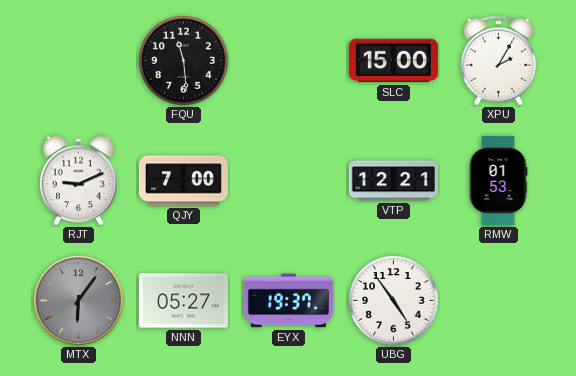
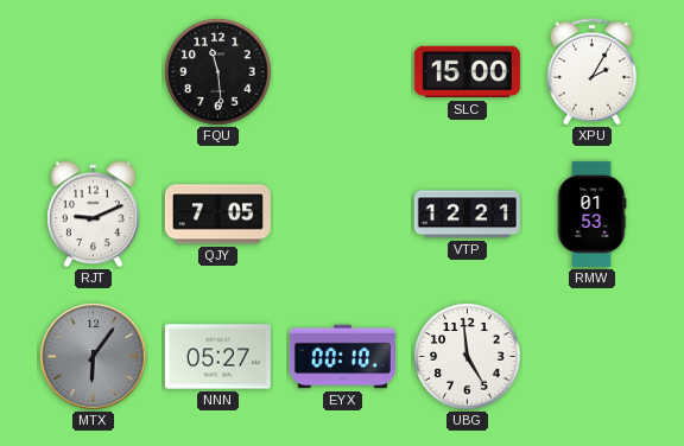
QJY: 7:00 -> 7:05
EYX: 19:37 -> 00:10
UBG: 4:54 -> 4:59
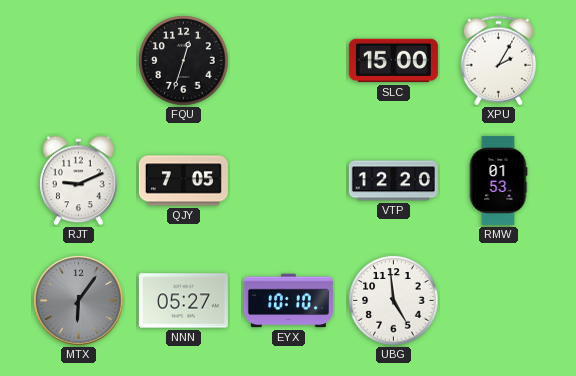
FQU: 11:29 -> 12:33
VTP: 12:21 -> 12:20
EYX: 00:10 -> 10:10
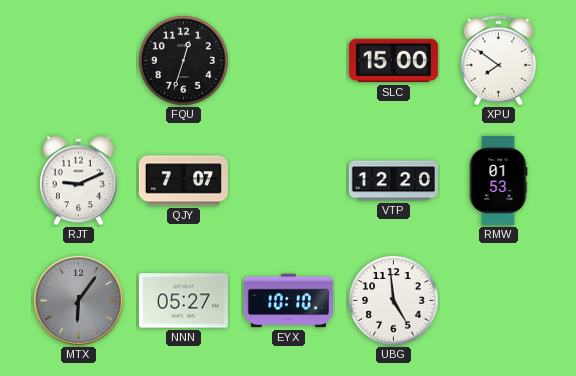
XPU: 2:05 -> 7:51
QJY: 7:05 -> 7:07
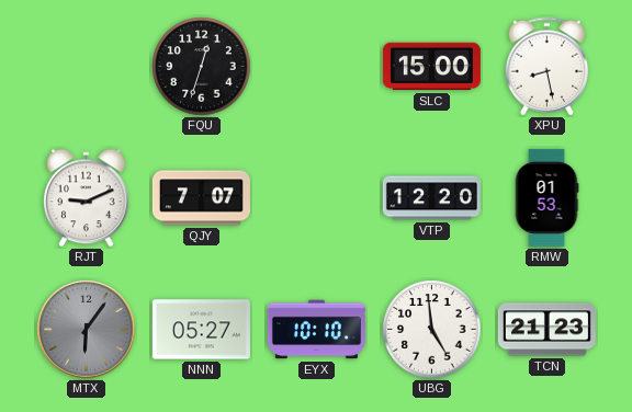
XPU: 7:51 -> 8:28
TCN: none -> 21:23
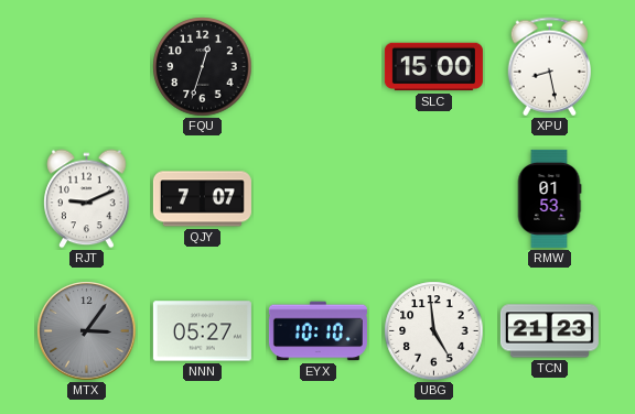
VTP: 12:20 -> none
MTX: 6:06 -> 3:06
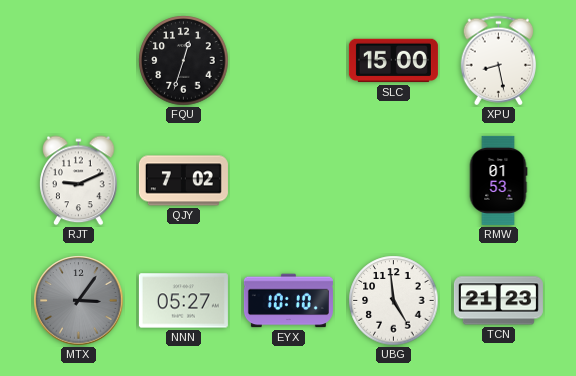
QJY: 7:07 -> 7:02
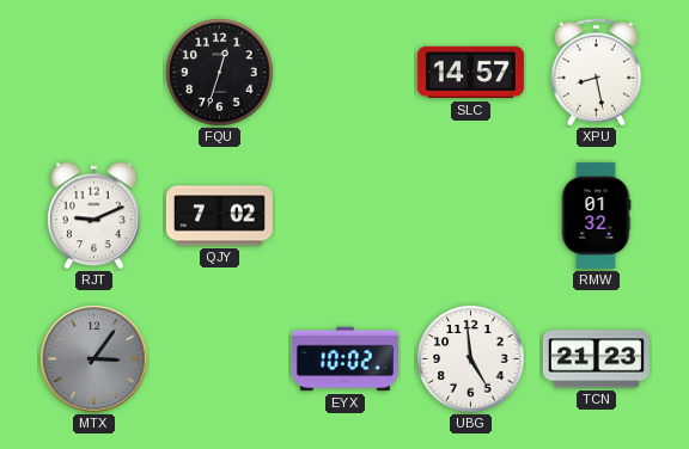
SLC: 15:00 -> 14:57
RMW: 01:53 -> 01:32
NNN: 05:27 -> none
EYX: 10:10 -> 10:02
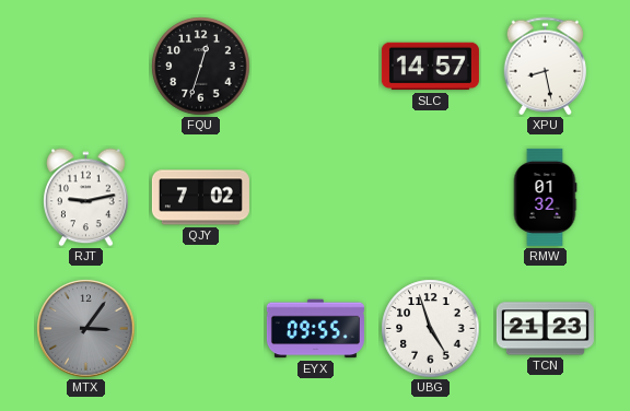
RJT: 9:11 -> 9:13
EYX: 10:02 -> 09:55
UBG: 4:59 -> 4:57
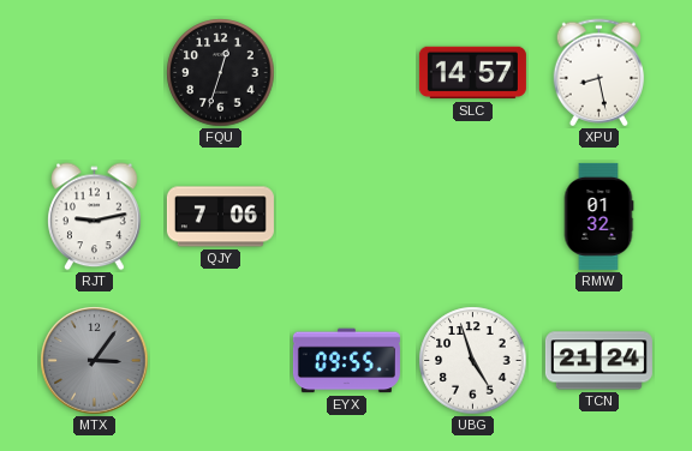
QJY: 7:02 -> 7:06
TCN: 21:23 -> 21:24
